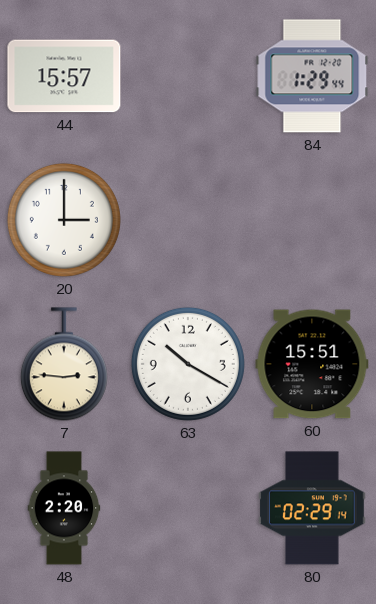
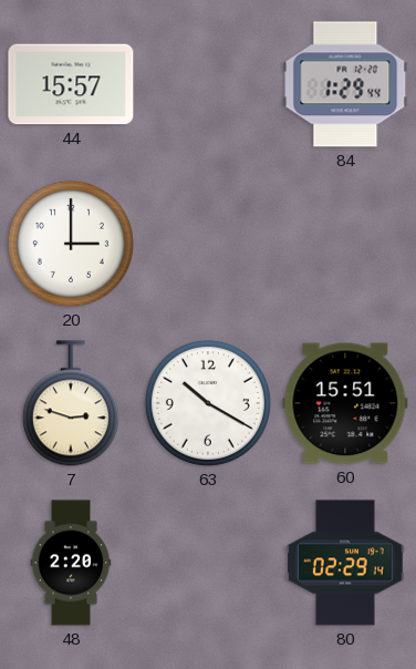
7: 2:46 -> 2:48
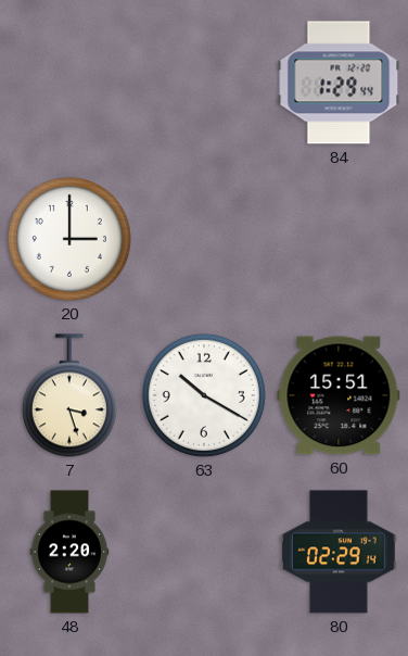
44: 15:57 -> none
7: 2:48 -> 3:27
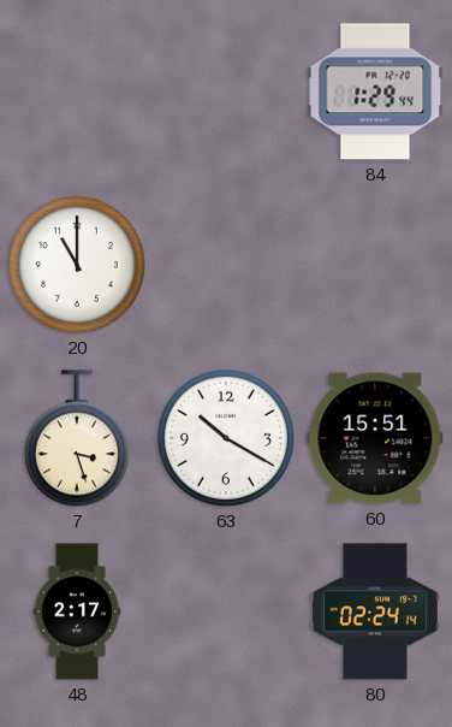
20: 3:00 -> 11:00
48: 2:20 -> 2:17
80: 02:29 -> 02:24
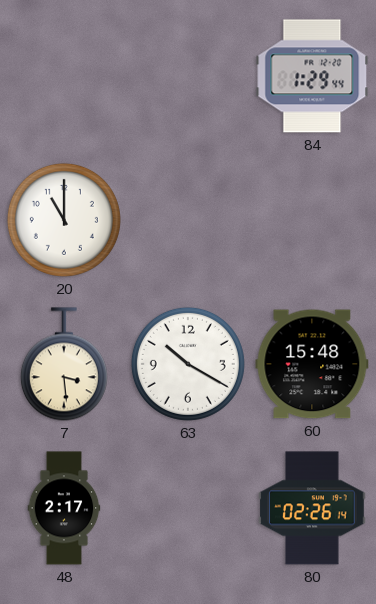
7: 3:27 -> 3:29
60: 15:51 -> 15:48
80: 02:24 -> 02:26
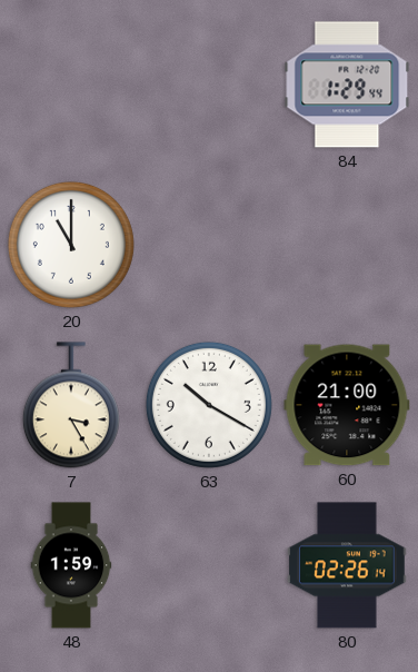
7: 3:29 -> 3:25
60: 15:48 -> 21:00
48: 2:17 -> 1:59
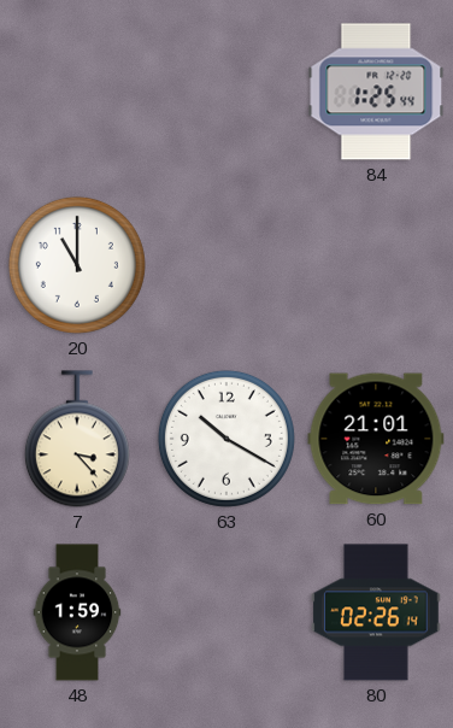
84: 1:29 -> 1:25
7: 3:25 -> 3:23
60: 21:00 -> 21:01
